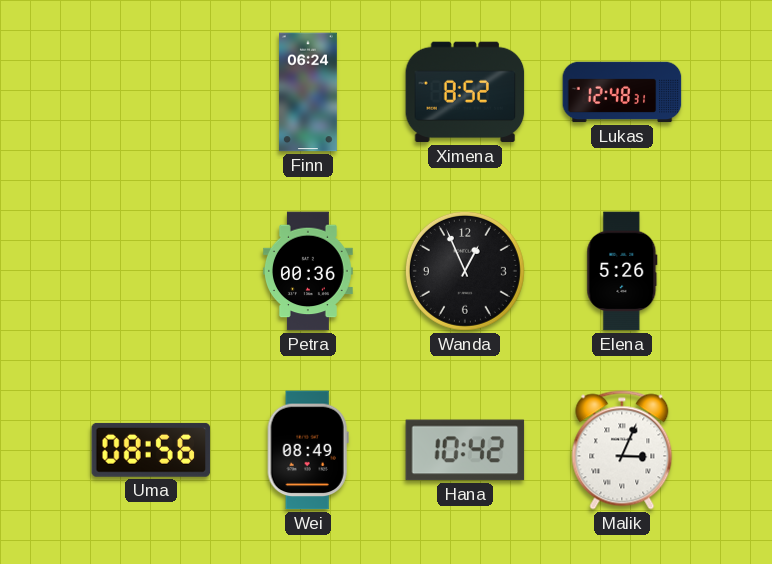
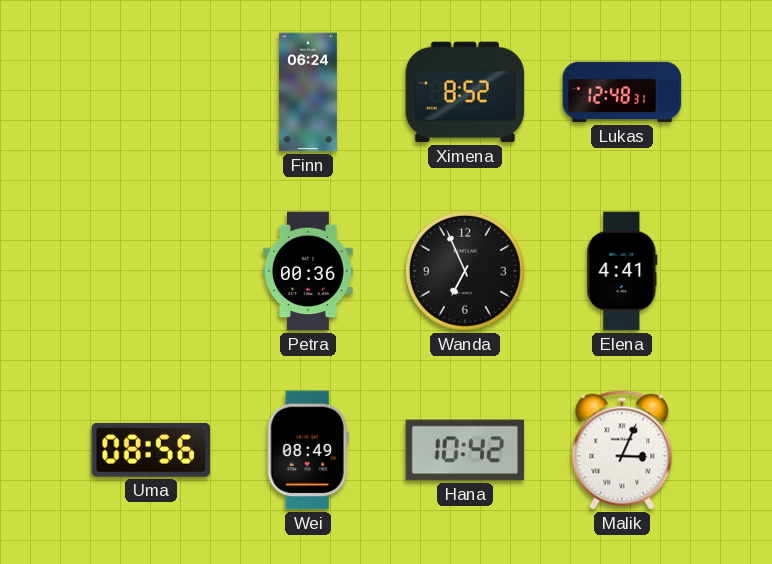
Wanda: 12:56 -> 6:56
Elena: 5:26 -> 4:41
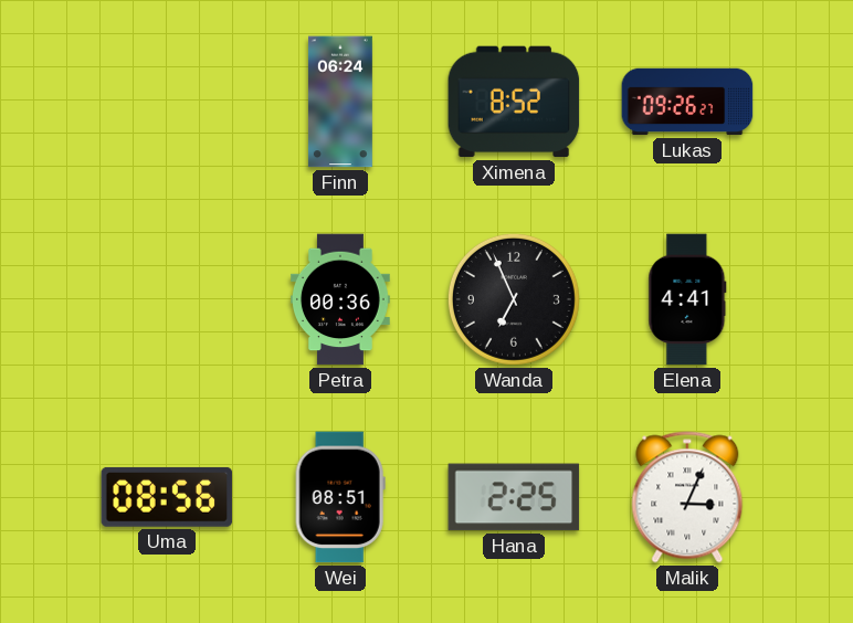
Lukas: 12:48 -> 09:26
Wei: 08:49 -> 08:51
Hana: 10:42 -> 2:25
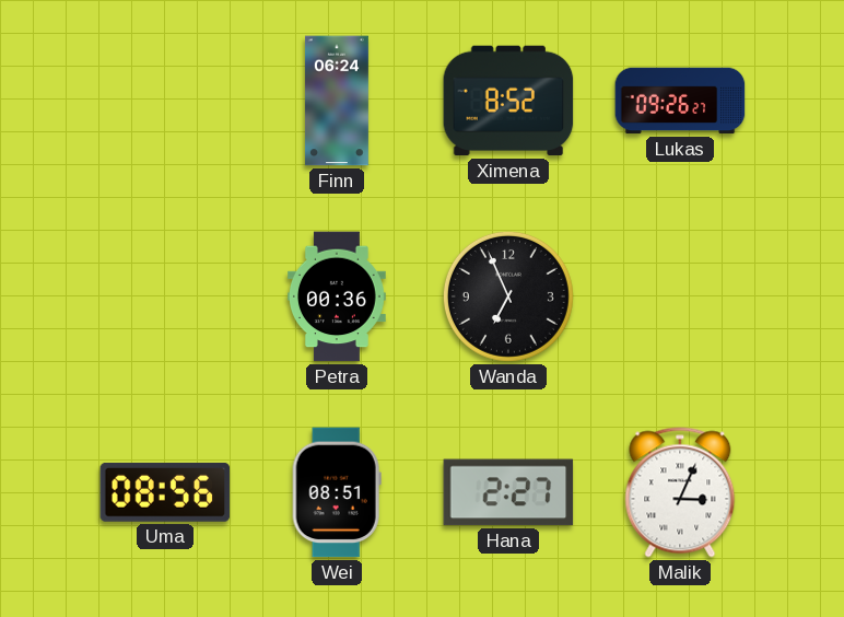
Elena: 4:41 -> none
Hana: 2:25 -> 2:27
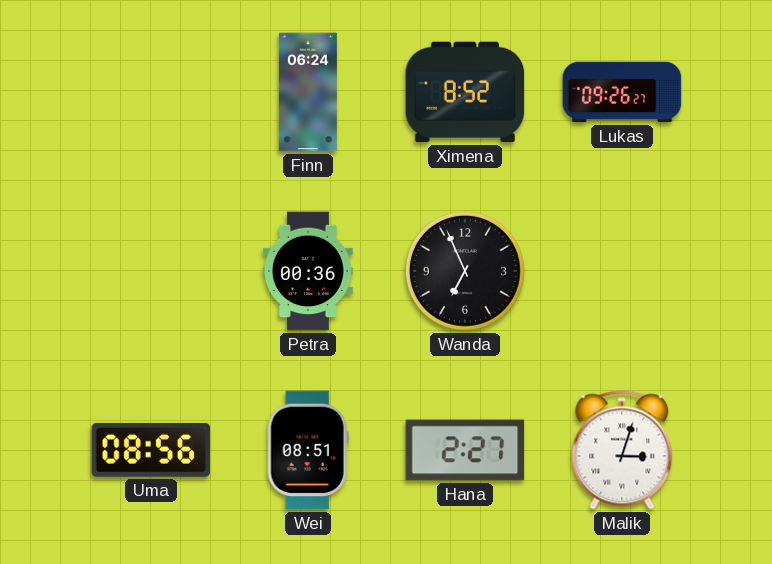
Malik: 3:04 -> 3:03
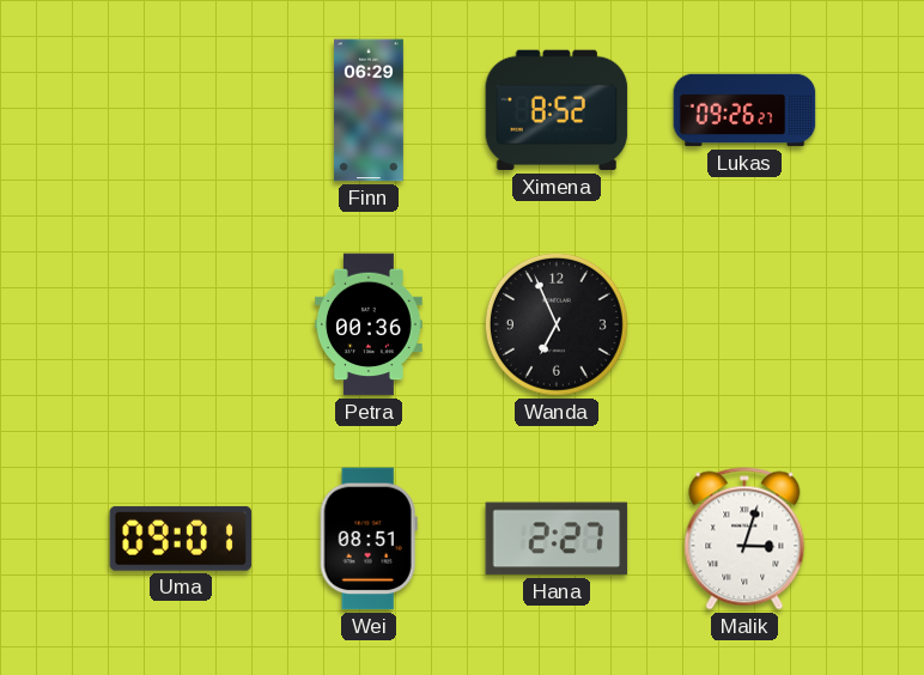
Finn: 06:24 -> 06:29
Uma: 08:56 -> 09:01
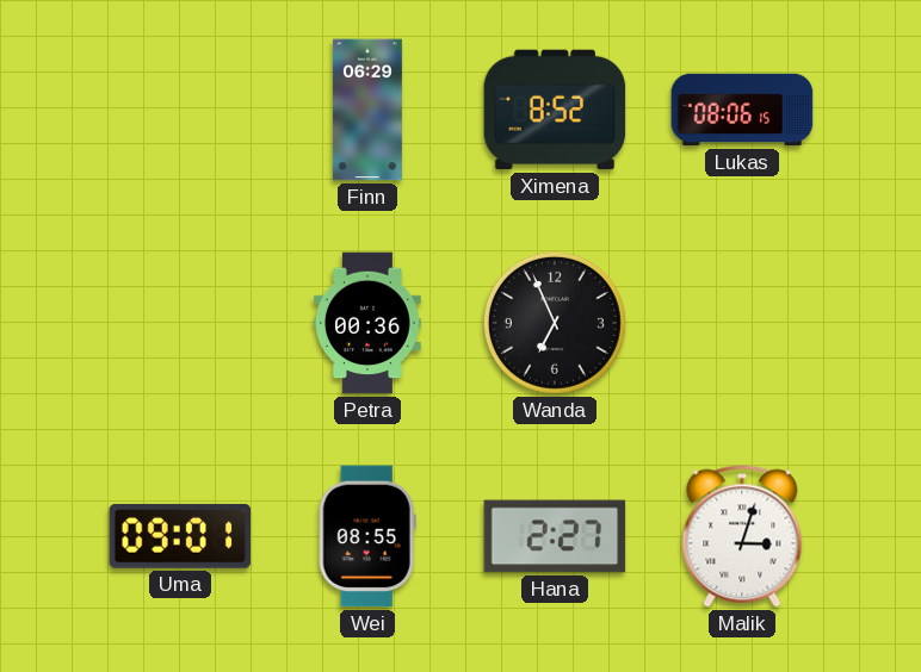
Lukas: 09:26 -> 08:06
Wei: 08:51 -> 08:55
